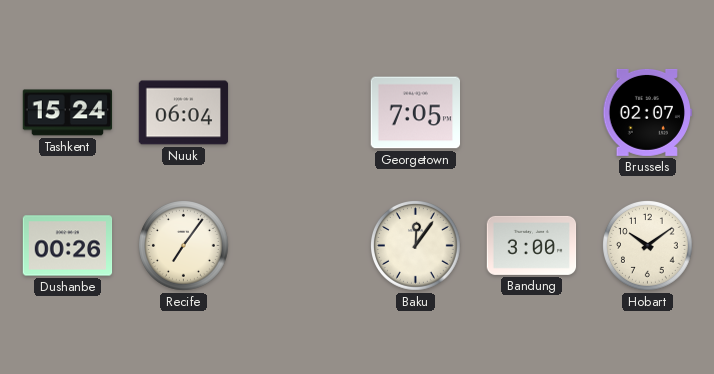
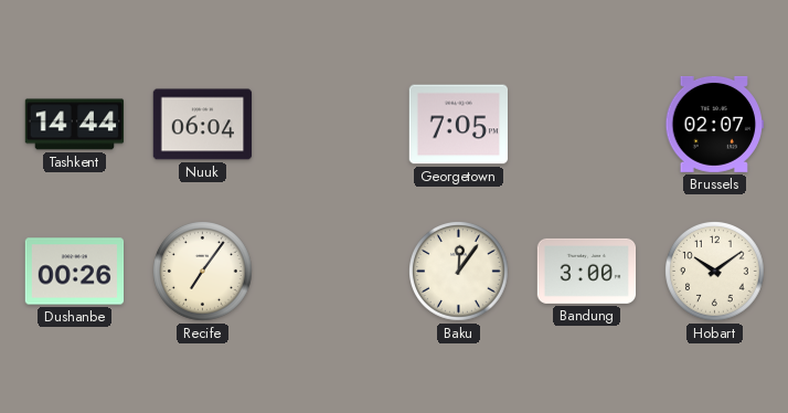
Tashkent: 15:24 -> 14:44
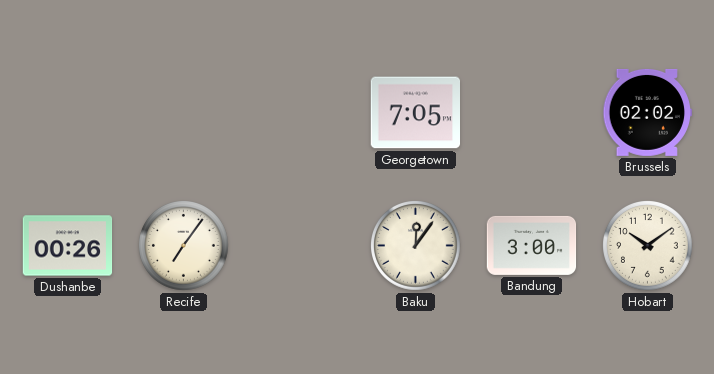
Tashkent: 14:44 -> none
Nuuk: 06:04 -> none
Brussels: 02:07 -> 02:02
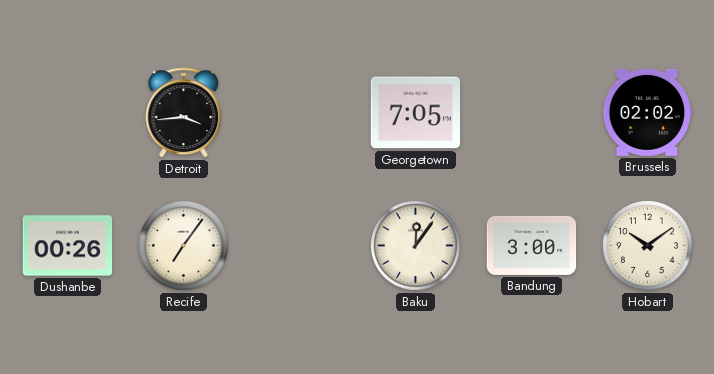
Detroit: none -> 3:44
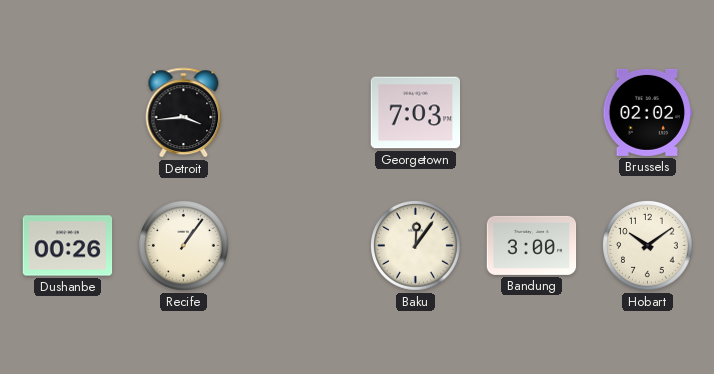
Georgetown: 7:05 -> 7:03
Recife: 7:06 -> 1:06
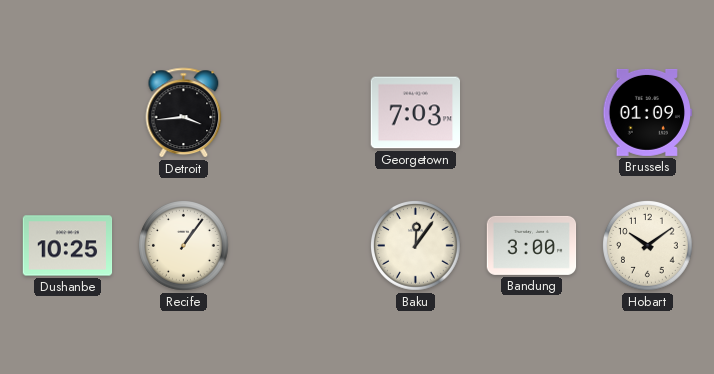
Brussels: 02:02 -> 01:09
Dushanbe: 00:26 -> 10:25
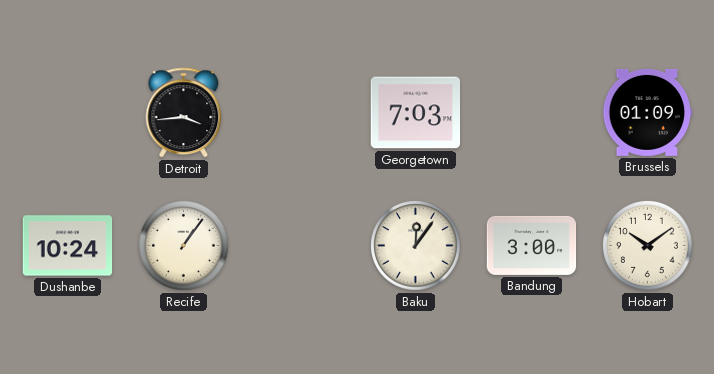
Dushanbe: 10:25 -> 10:24
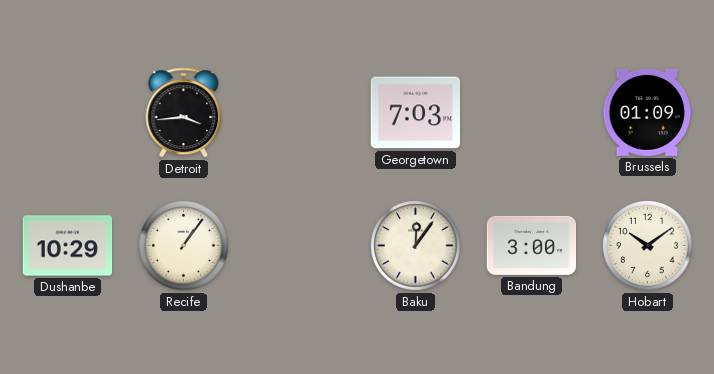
Dushanbe: 10:24 -> 10:29
